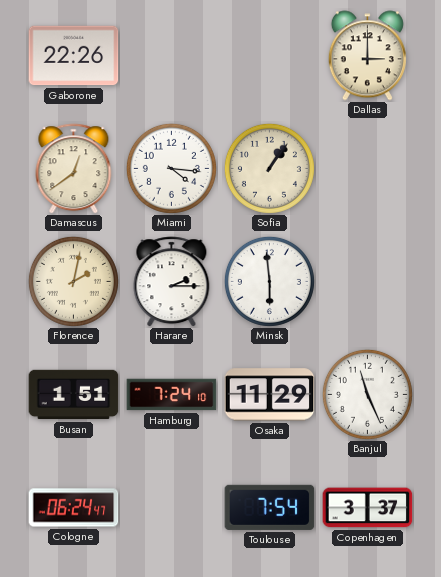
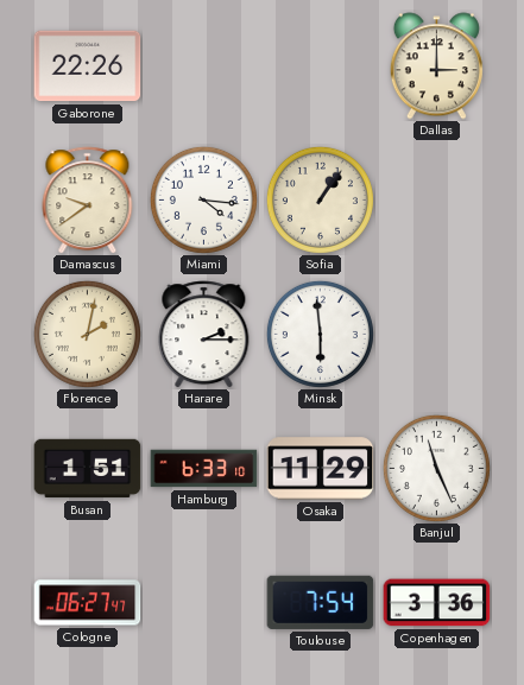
Damascus: 12:39 -> 9:39
Hamburg: 7:24 -> 6:33
Cologne: 06:24 -> 06:27
Copenhagen: 3:37 -> 3:36
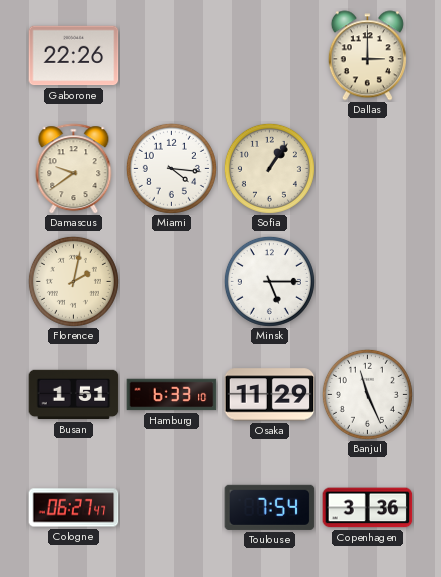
Harare: 2:15 -> none
Minsk: 5:59 -> 5:15
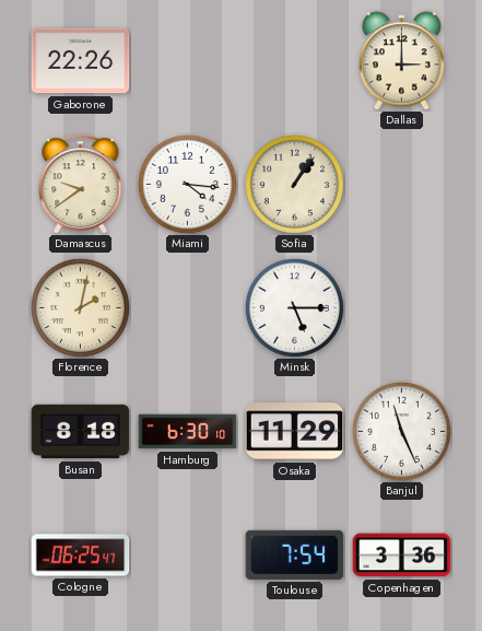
Busan: 1:51 -> 8:18
Hamburg: 6:33 -> 6:30
Cologne: 06:27 -> 06:25
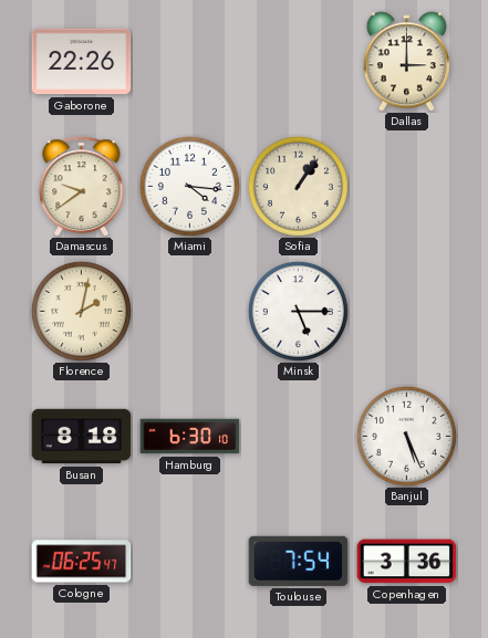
Osaka: 11:29 -> none
Banjul: 11:26 -> 5:26
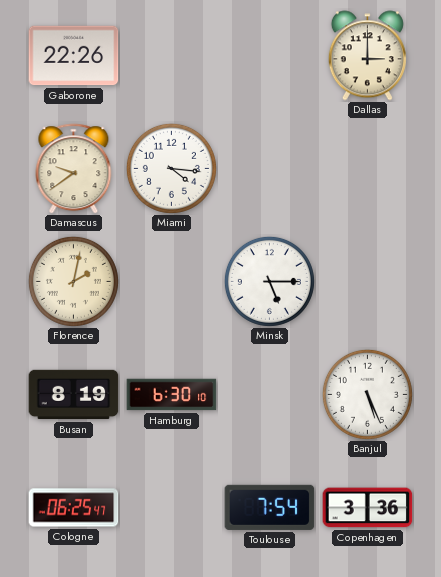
Sofia: 1:06 -> none
Busan: 8:18 -> 8:19
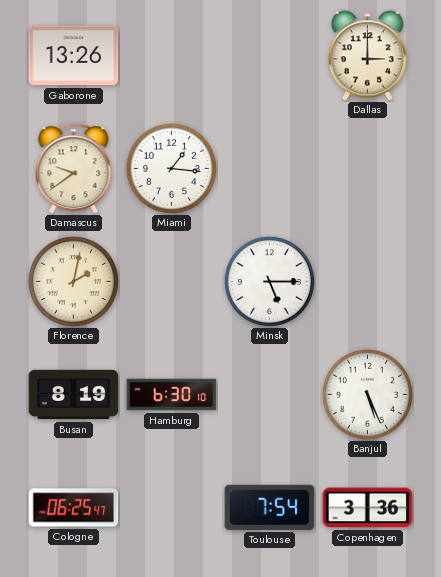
Gaborone: 22:26 -> 13:26
Miami: 4:16 -> 1:16
